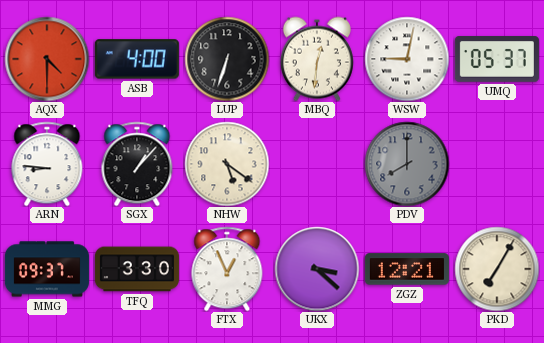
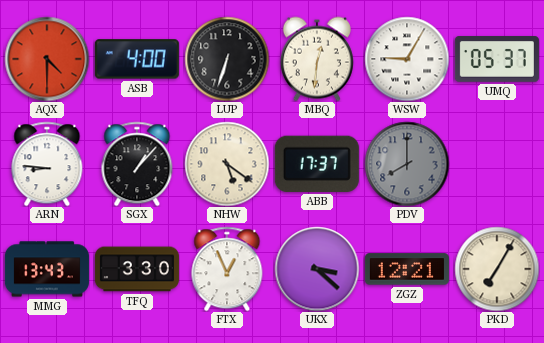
WSW: 9:02 -> 9:05
ABB: none -> 17:37
MMG: 09:37 -> 13:43
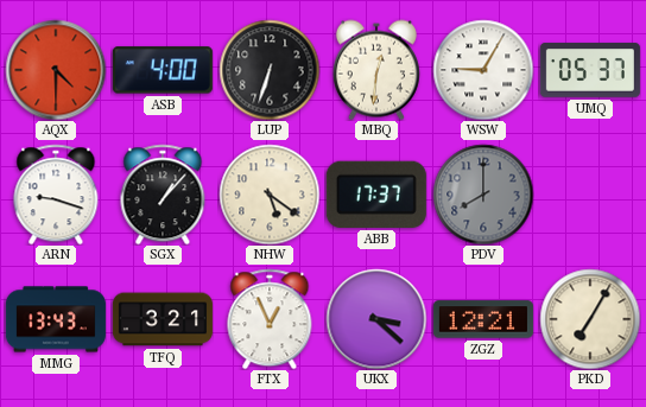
ARN: 8:46 -> 9:18
TFQ: 3:30 -> 3:21
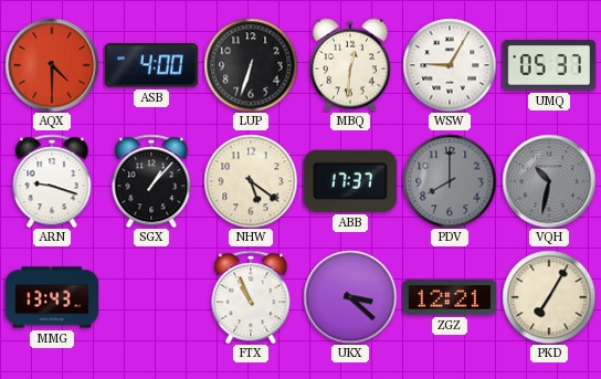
VQH: none -> 10:32
TFQ: 3:21 -> none
FTX: 12:56 -> 10:56
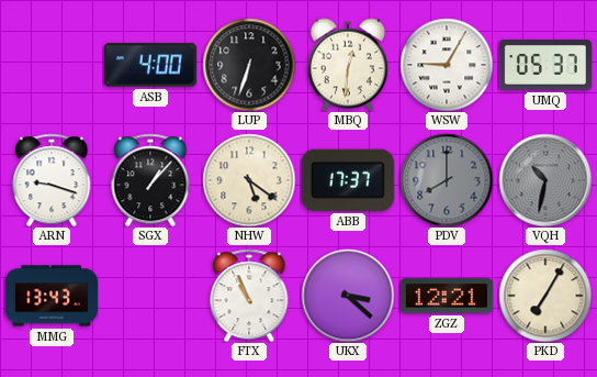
AQX: 4:30 -> none
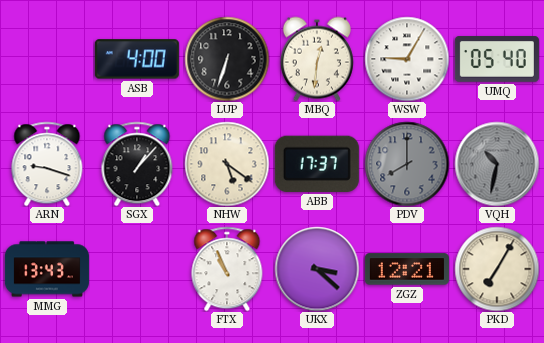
UMQ: 05:37 -> 05:40
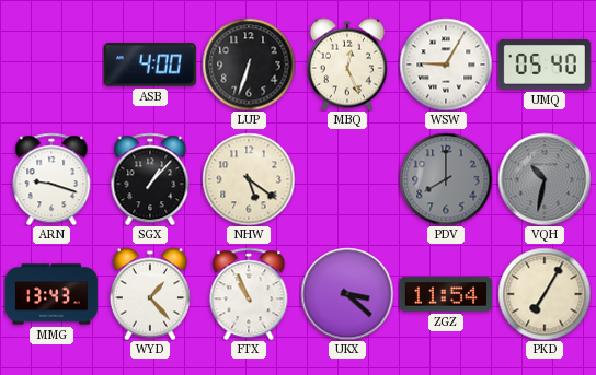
MBQ: 12:31 -> 12:26
ABB: 17:37 -> none
WYD: none -> 1:23
ZGZ: 12:21 -> 11:54
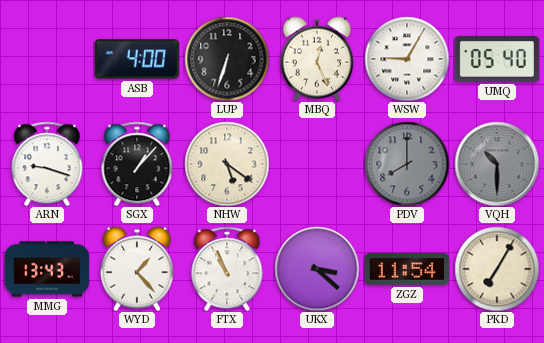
VQH: 10:32 -> 10:30
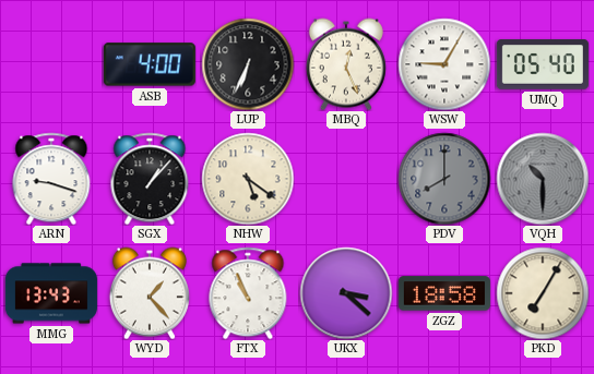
LUP: 6:33 -> 6:34
ZGZ: 11:54 -> 18:58
